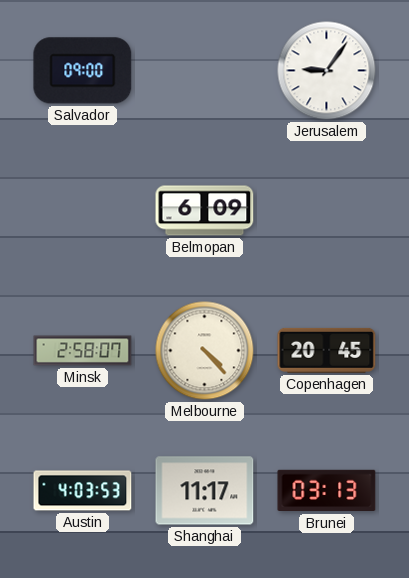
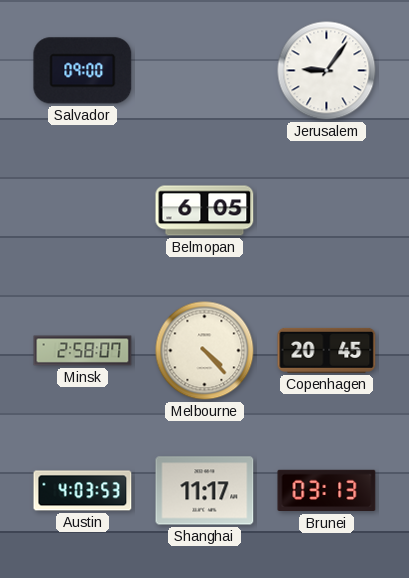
Belmopan: 6:09 -> 6:05
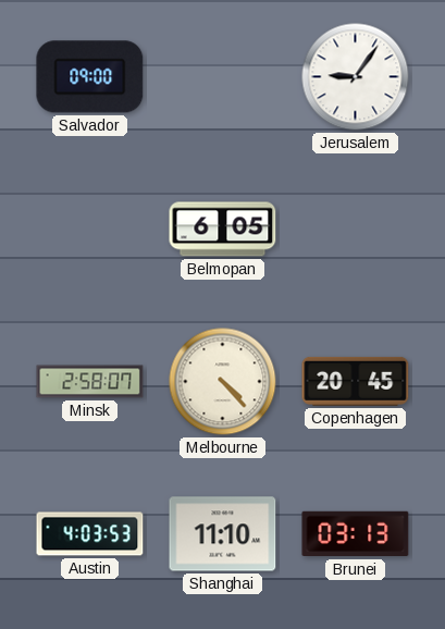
Shanghai: 11:17 -> 11:10
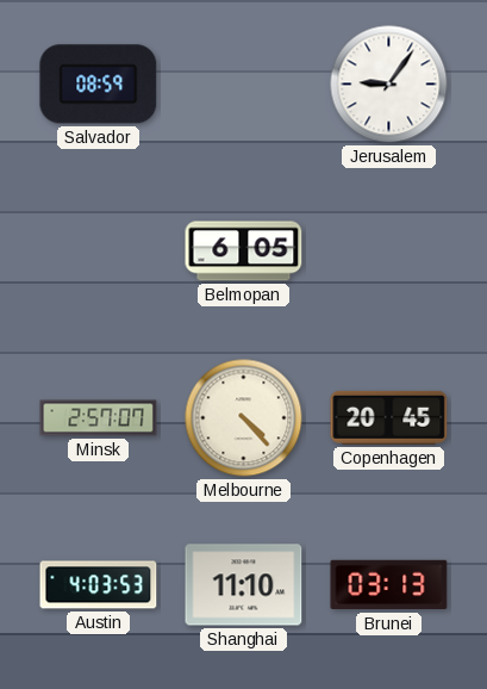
Salvador: 09:00 -> 08:59
Minsk: 2:58 -> 2:57
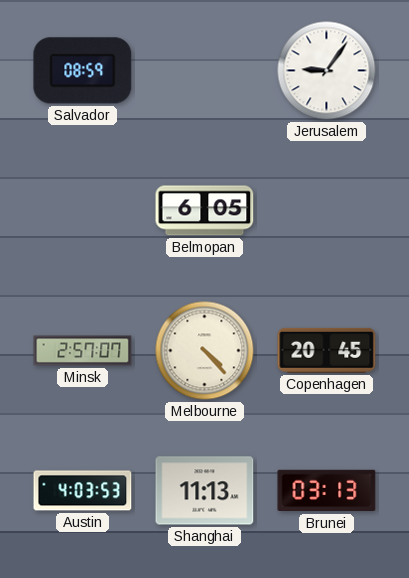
Shanghai: 11:10 -> 11:13
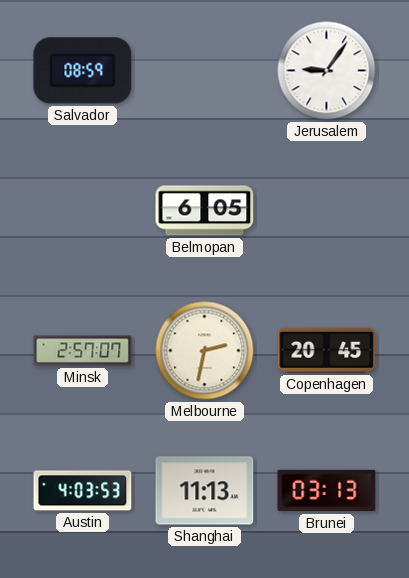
Melbourne: 4:23 -> 2:32
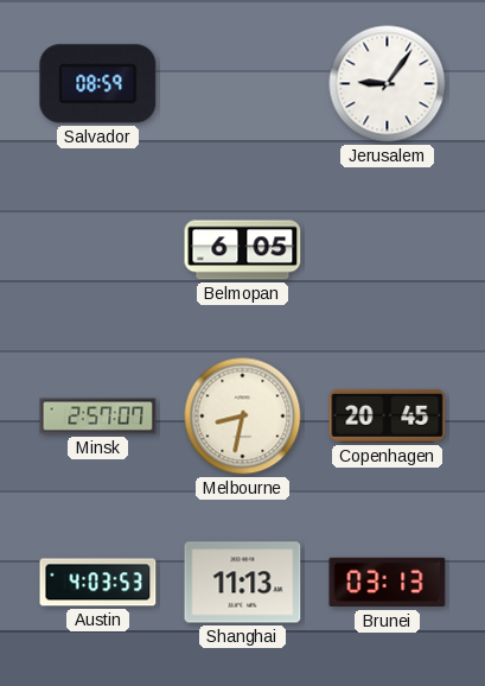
Melbourne: 2:32 -> 8:32
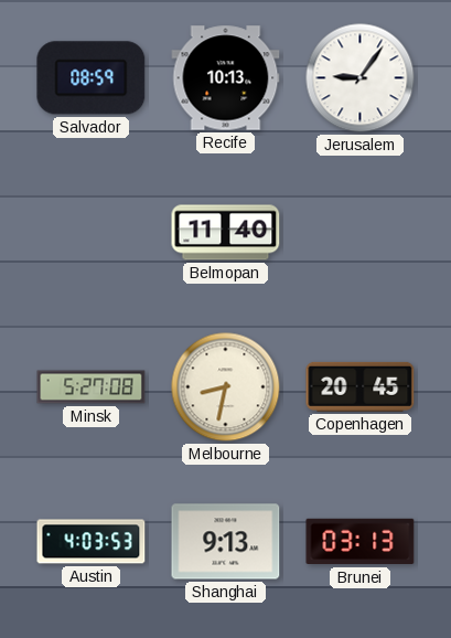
Recife: none -> 10:13
Belmopan: 6:05 -> 11:40
Minsk: 2:57 -> 5:27
Shanghai: 11:13 -> 9:13
